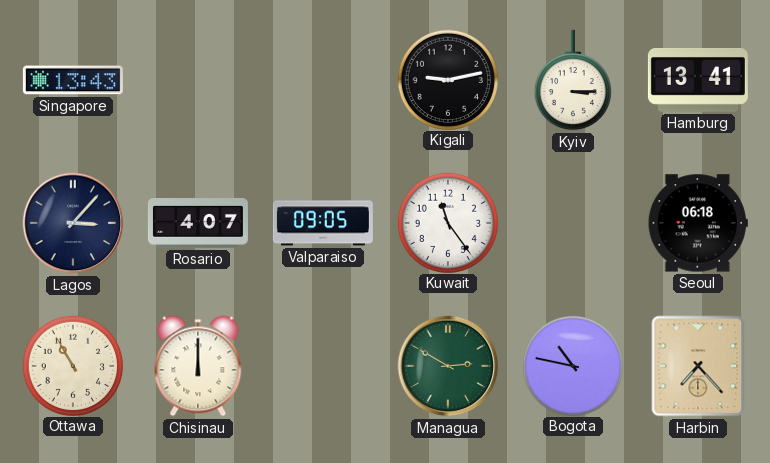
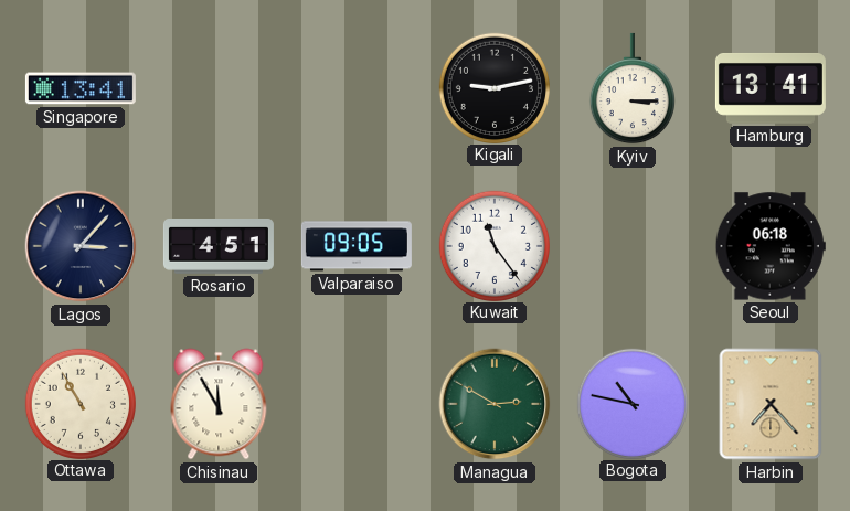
Singapore: 13:43 -> 13:41
Rosario: 4:07 -> 4:51
Chisinau: 12:00 -> 11:55
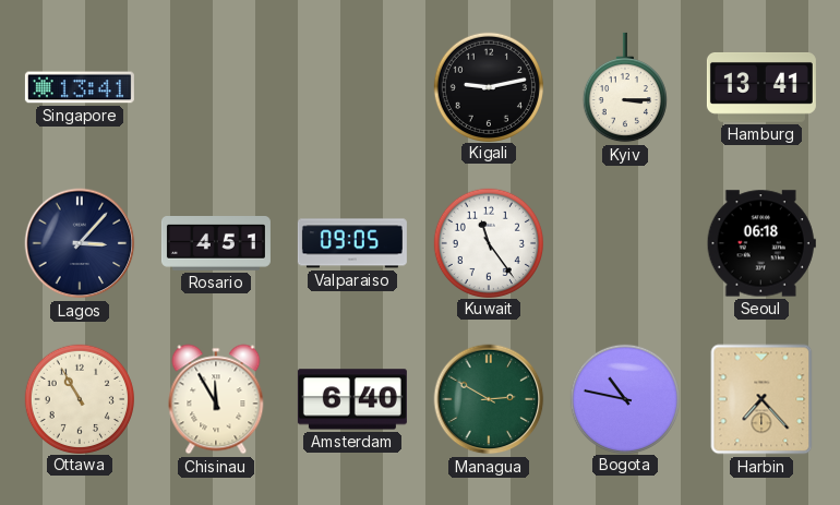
Amsterdam: none -> 6:40
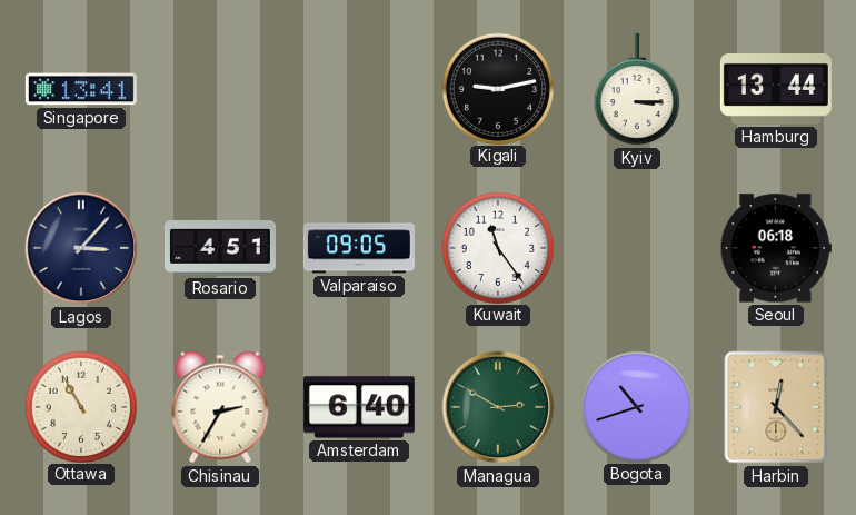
Hamburg: 13:41 -> 13:44
Chisinau: 11:55 -> 2:35
Bogota: 10:47 -> 10:42
Harbin: 7:23 -> 12:23
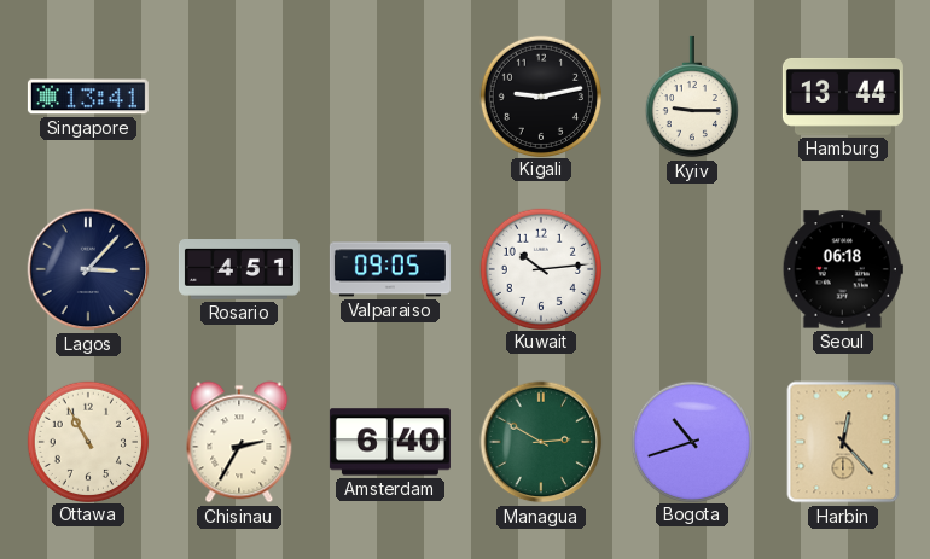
Kyiv: 3:15 -> 9:15
Kuwait: 11:24 -> 10:14
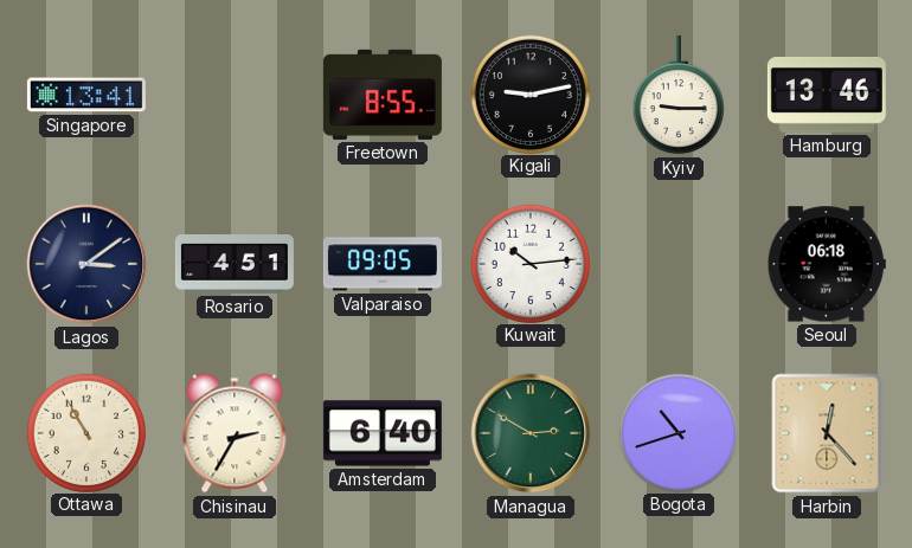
Freetown: none -> 8:55
Hamburg: 13:44 -> 13:46
Lagos: 3:07 -> 3:09
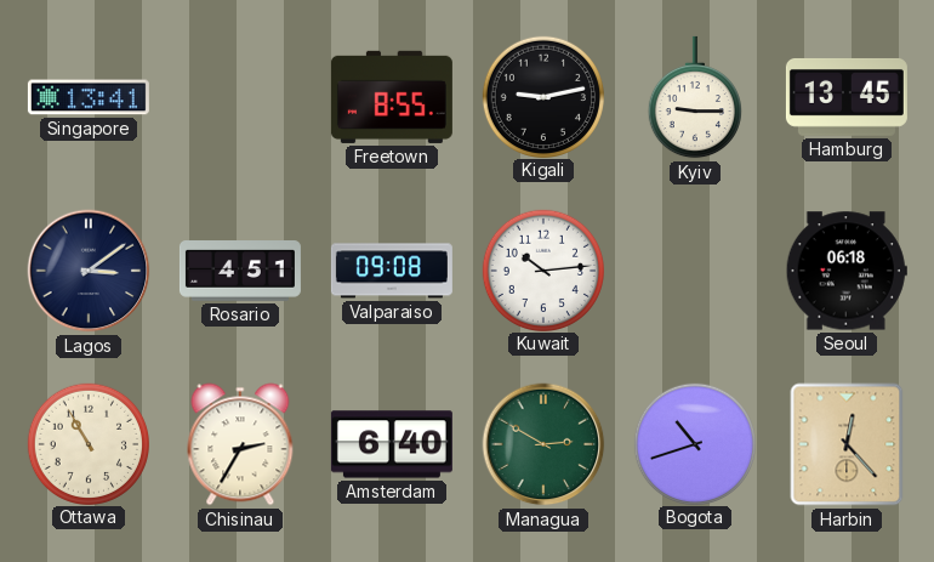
Hamburg: 13:46 -> 13:45
Valparaiso: 09:05 -> 09:08
